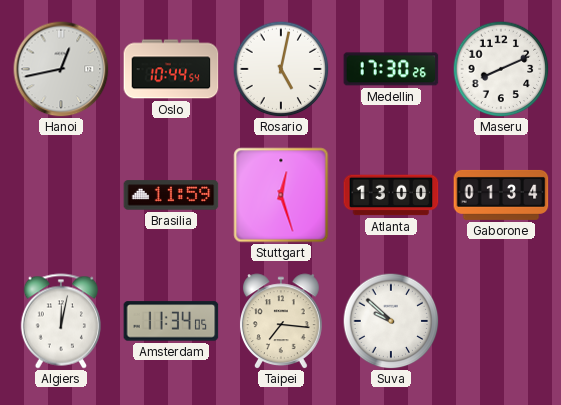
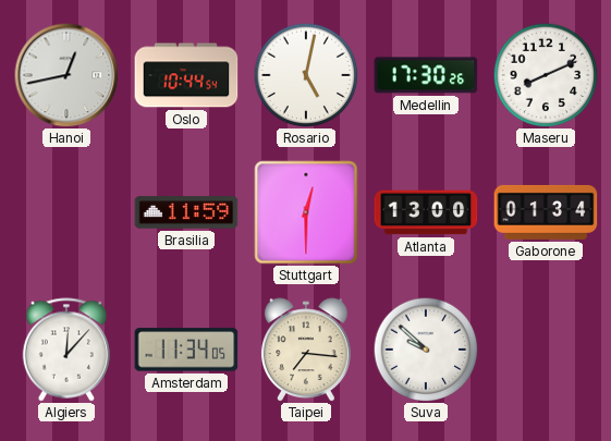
Stuttgart: 12:27 -> 12:30
Algiers: 12:02 -> 12:07
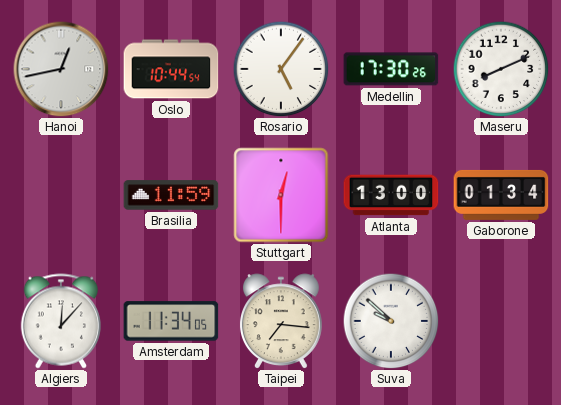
Rosario: 5:02 -> 5:06
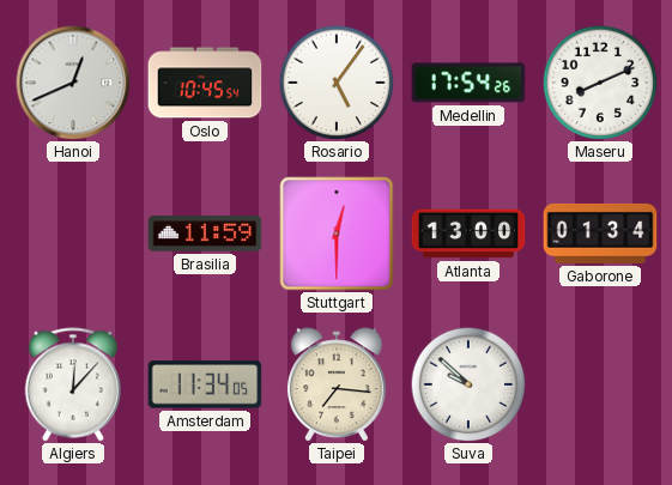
Hanoi: 12:43 -> 12:41
Oslo: 10:44 -> 10:45
Medellin: 17:30 -> 17:54
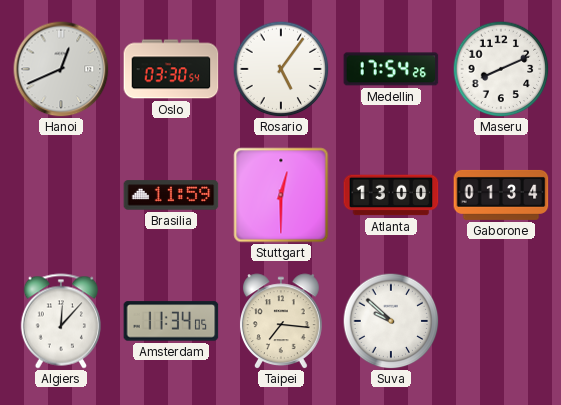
Oslo: 10:45 -> 03:30
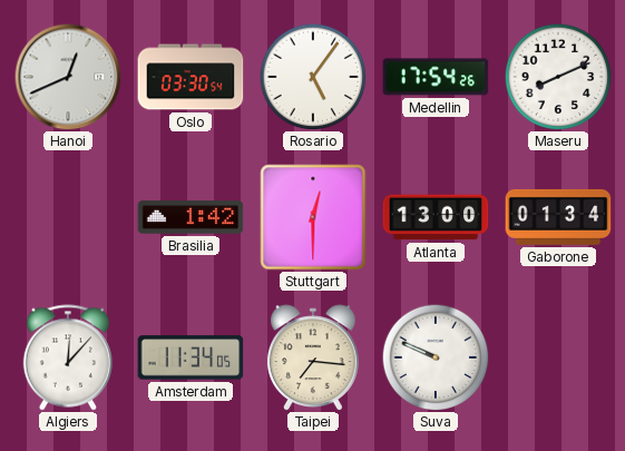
Brasilia: 11:59 -> 1:42
Suva: 9:52 -> 9:49
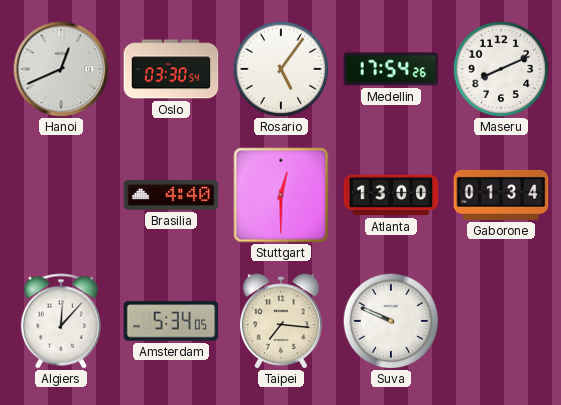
Brasilia: 1:42 -> 4:40
Amsterdam: 11:34 -> 5:34
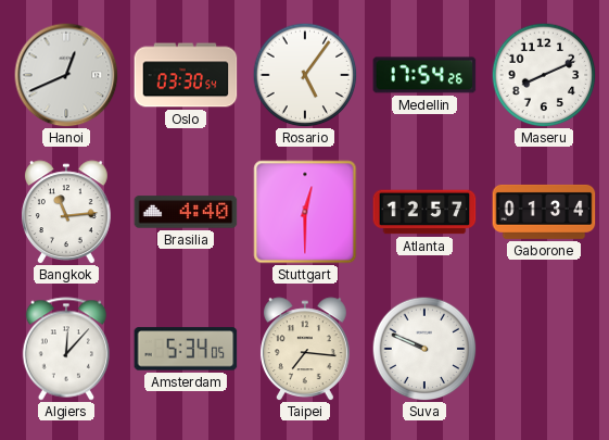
Bangkok: none -> 11:14
Atlanta: 13:00 -> 12:57
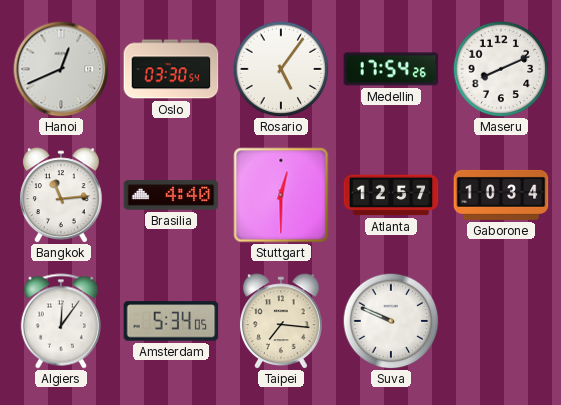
Gaborone: 01:34 -> 10:34
Algiers: 12:07 -> 12:06
